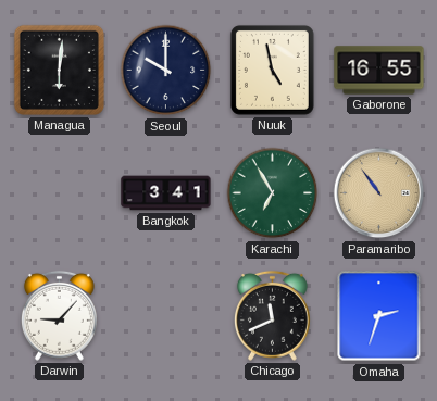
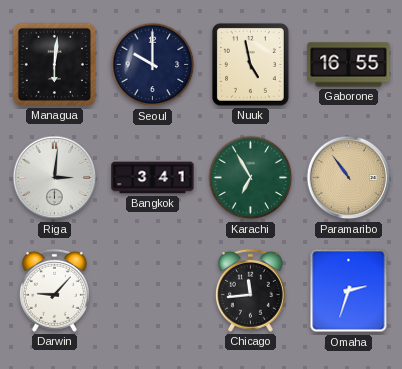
Riga: none -> 3:01
Chicago: 11:41 -> 11:44
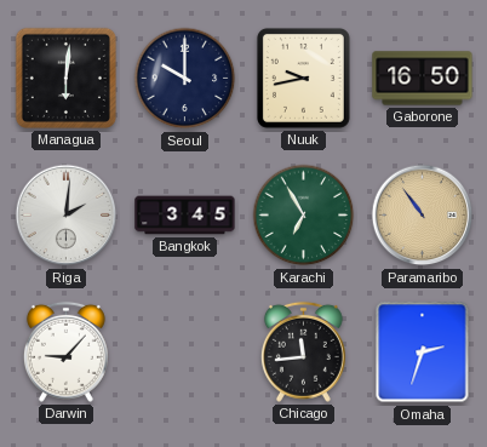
Nuuk: 4:58 -> 9:43
Gaborone: 16:55 -> 16:50
Riga: 3:01 -> 2:01
Bangkok: 3:41 -> 3:45
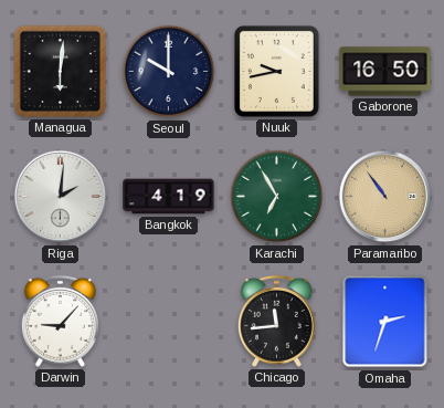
Bangkok: 3:45 -> 4:19
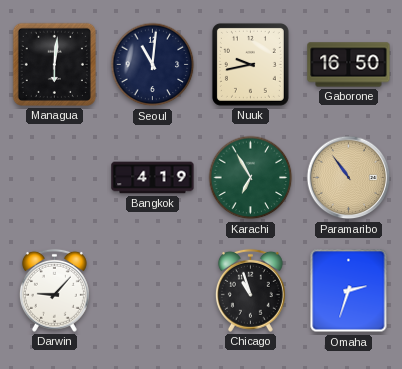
Seoul: 10:00 -> 11:01
Riga: 2:01 -> none
Chicago: 11:44 -> 10:57
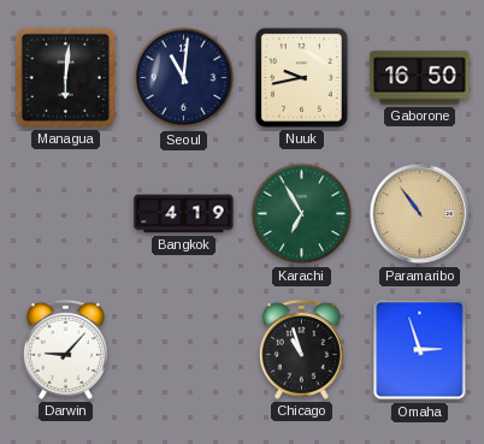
Omaha: 2:33 -> 2:57
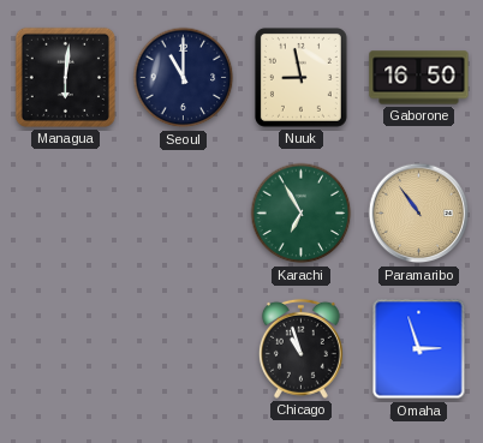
Seoul: 11:01 -> 11:00
Nuuk: 9:43 -> 8:58
Bangkok: 4:19 -> none
Darwin: 9:07 -> none
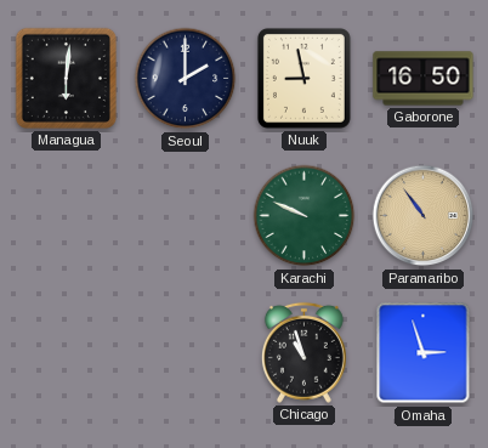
Seoul: 11:00 -> 2:00
Karachi: 6:55 -> 9:49
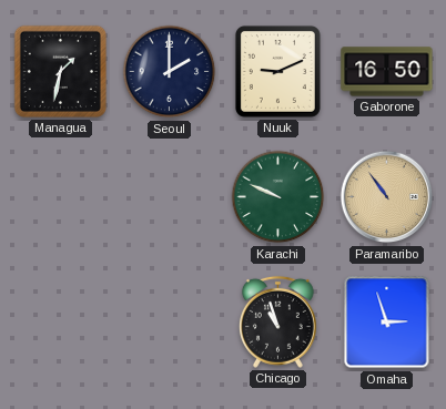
Managua: 6:01 -> 1:32
Nuuk: 8:58 -> 9:11
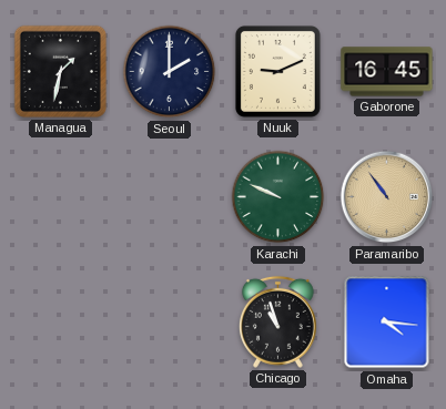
Gaborone: 16:50 -> 16:45
Omaha: 2:57 -> 4:16
